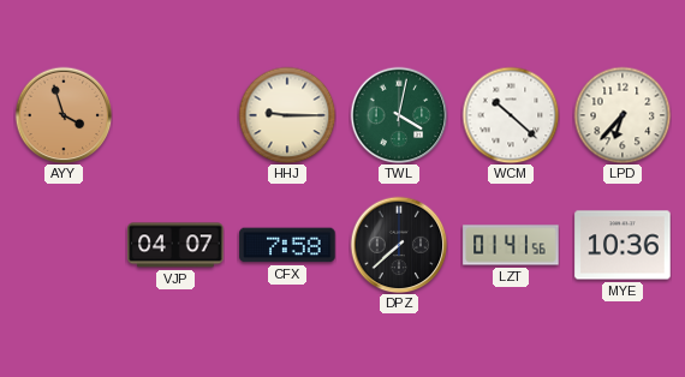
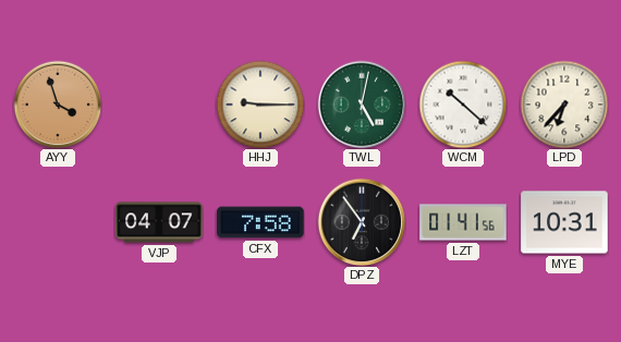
TWL: 4:02 -> 5:02
DPZ: 7:38 -> 6:54
MYE: 10:36 -> 10:31
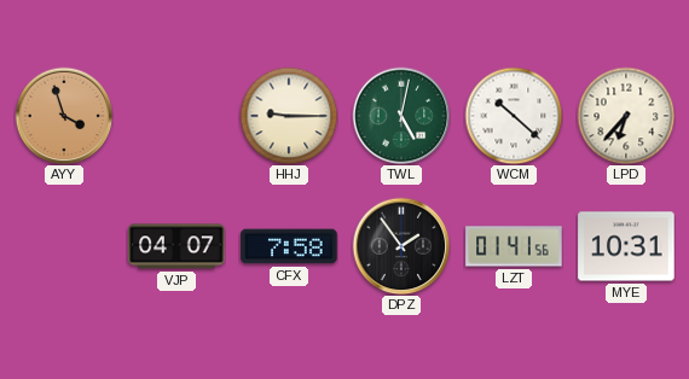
DPZ: 6:54 -> 1:54
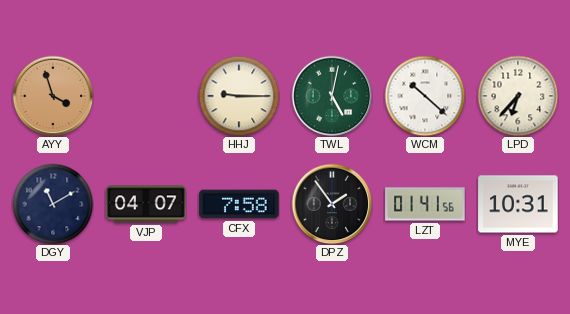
DGY: none -> 11:10
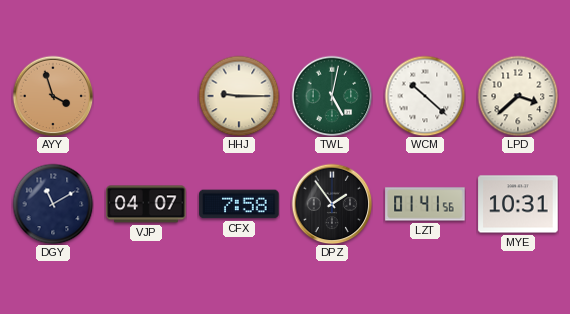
LPD: 6:37 -> 3:38
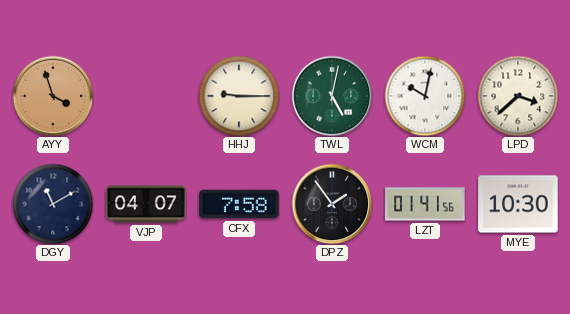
WCM: 10:22 -> 10:02
MYE: 10:31 -> 10:30
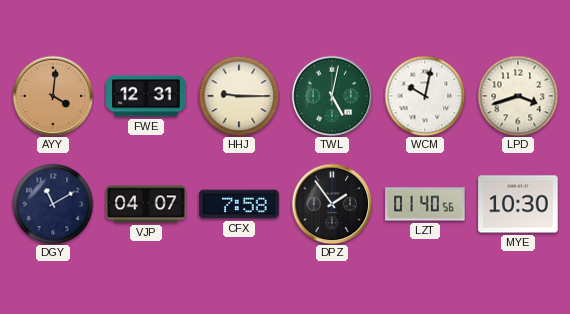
AYY: 3:57 -> 4:01
FWE: none -> 12:31
LPD: 3:38 -> 3:42
LZT: 01:41 -> 01:40
